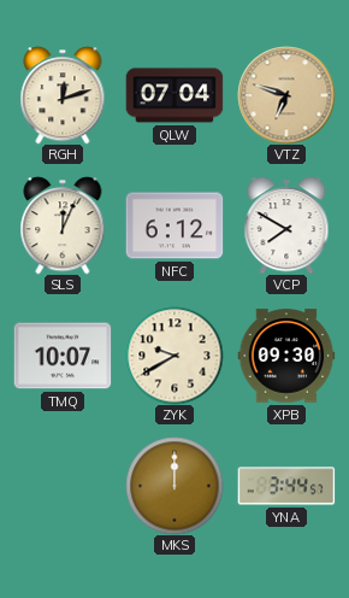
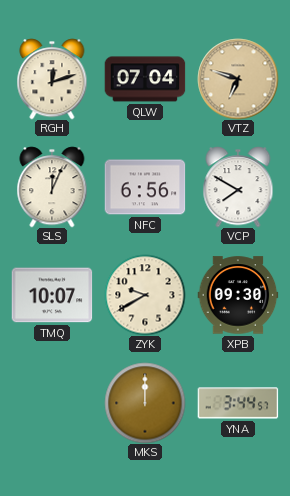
NFC: 6:12 -> 6:56
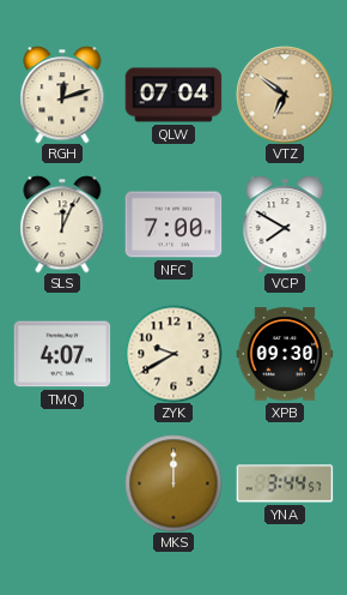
VTZ: 6:48 -> 6:51
NFC: 6:56 -> 7:00
TMQ: 10:07 -> 4:07
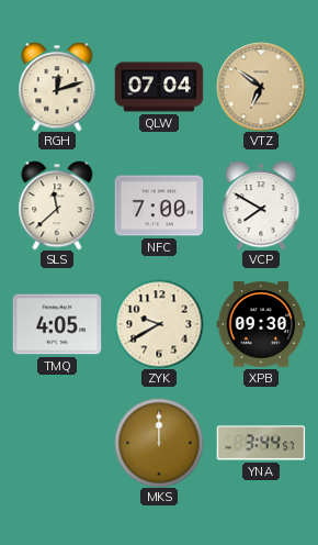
SLS: 12:04 -> 11:38
TMQ: 4:07 -> 4:05
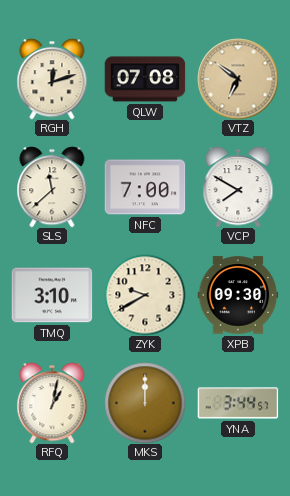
QLW: 07:04 -> 07:08
TMQ: 4:05 -> 3:10
RFQ: none -> 1:02
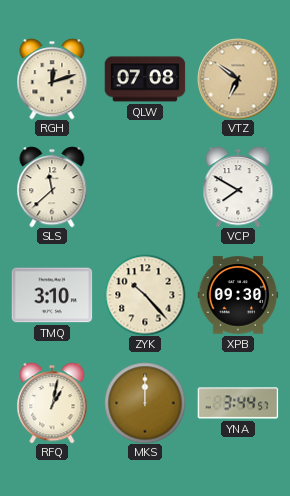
NFC: 7:00 -> none
ZYK: 9:40 -> 10:23
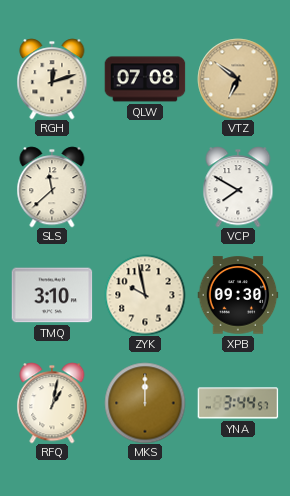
ZYK: 10:23 -> 9:58
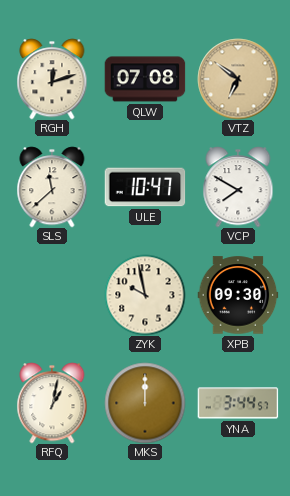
ULE: none -> 10:47
TMQ: 3:10 -> none
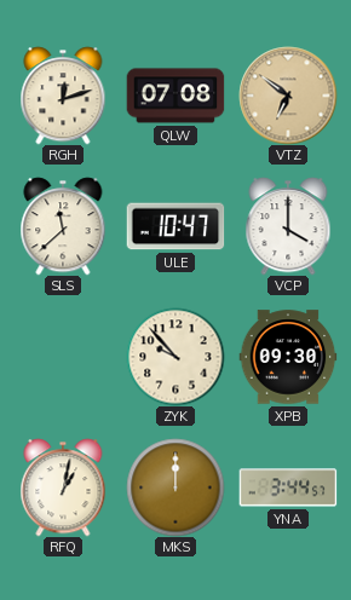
VCP: 7:50 -> 4:00
ZYK: 9:58 -> 9:53
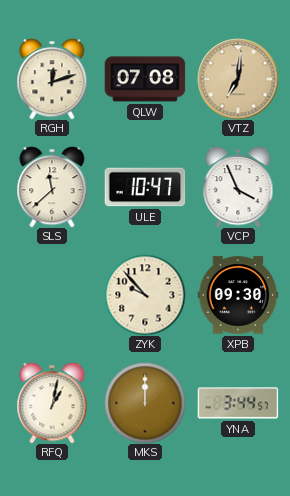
VTZ: 6:51 -> 7:01
VCP: 4:00 -> 3:56
